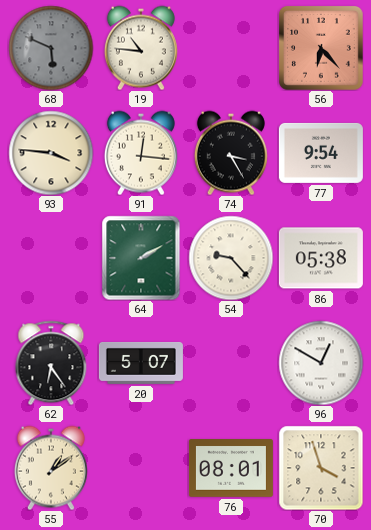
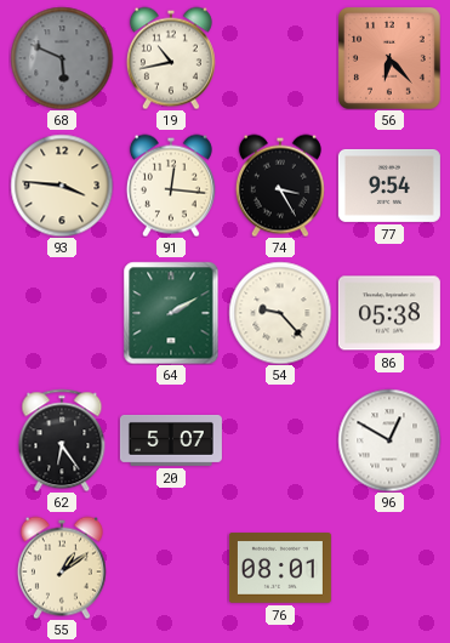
19: 10:46 -> 10:43
70: 3:57 -> none
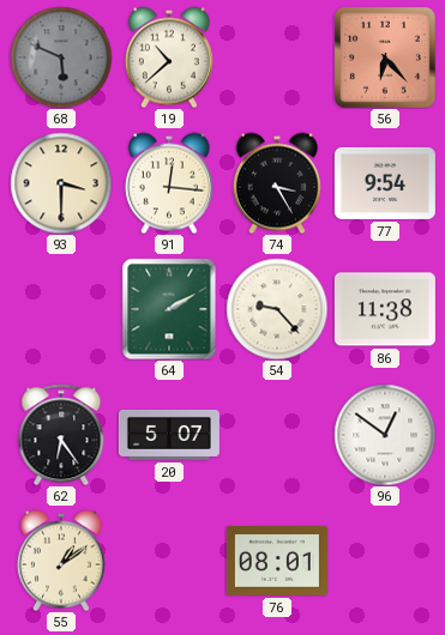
19: 10:43 -> 10:38
93: 3:46 -> 3:30
86: 05:38 -> 11:38
96: 12:50 -> 12:51
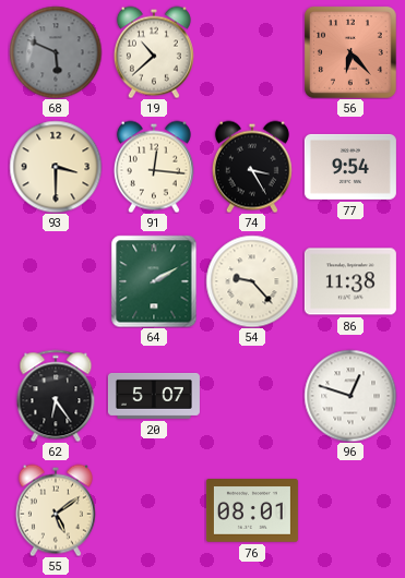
96: 12:51 -> 12:48
55: 1:09 -> 5:09
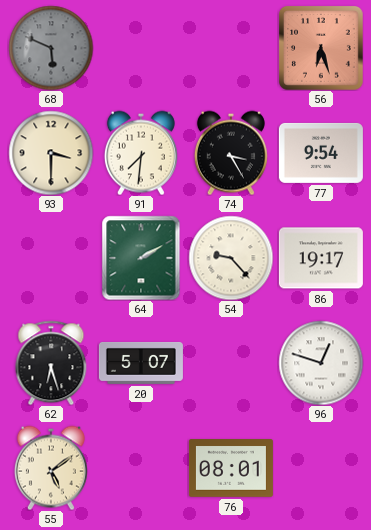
19: 10:38 -> none
56: 6:23 -> 6:27
91: 12:16 -> 7:31
86: 11:38 -> 19:17
62: 6:24 -> 6:27
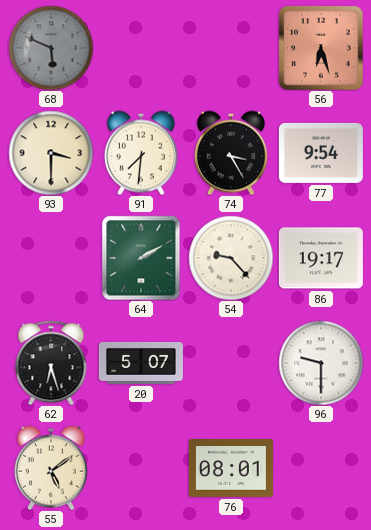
96: 12:48 -> 9:30
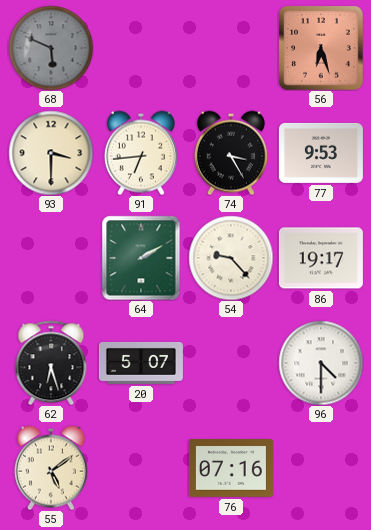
91: 7:31 -> 6:44
77: 9:54 -> 9:53
96: 9:30 -> 4:30
76: 08:01 -> 07:16
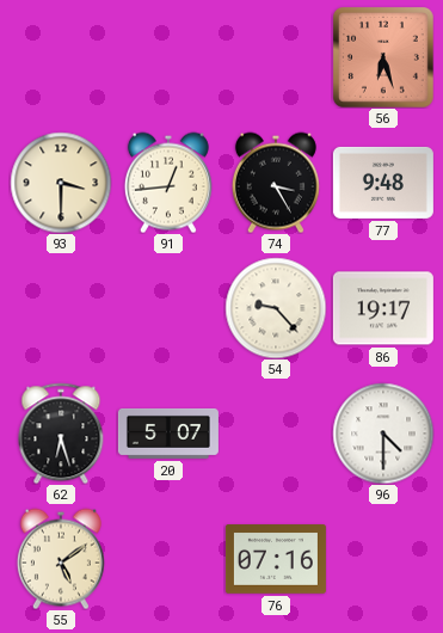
68: 5:49 -> none
91: 6:44 -> 12:44
77: 9:53 -> 9:48
64: 2:10 -> none
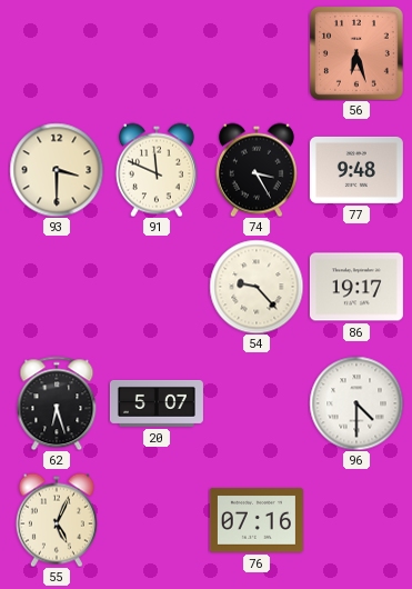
91: 12:44 -> 11:49
55: 5:09 -> 5:04
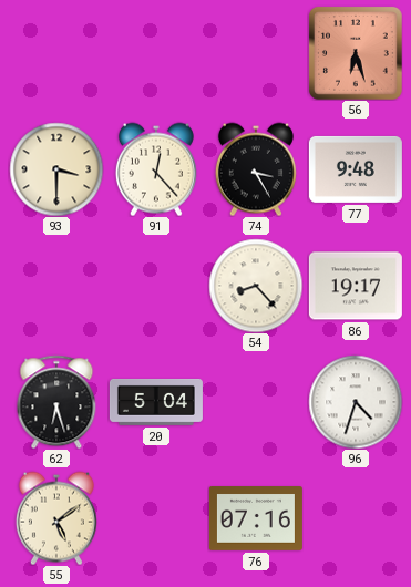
91: 11:49 -> 12:23
54: 9:23 -> 8:23
20: 5:07 -> 5:04
96: 4:30 -> 4:33
55: 5:04 -> 5:09
